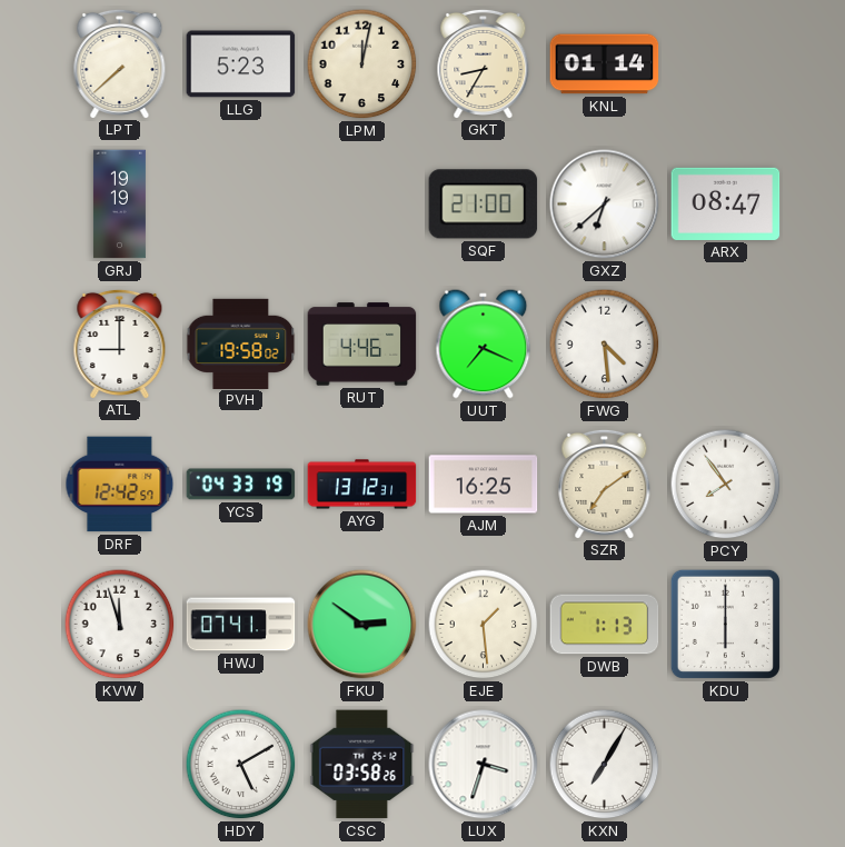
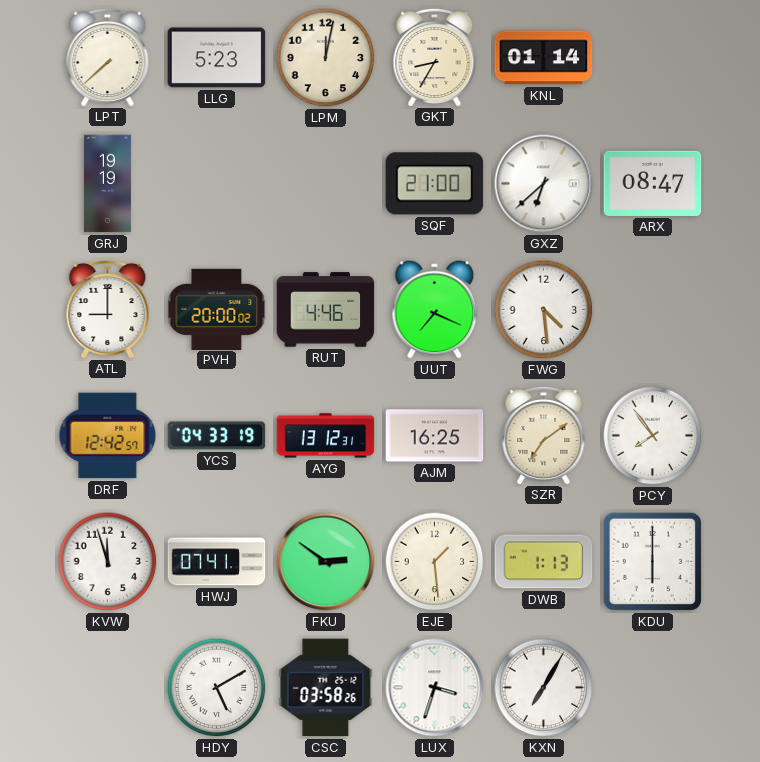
PVH: 19:58 -> 20:00
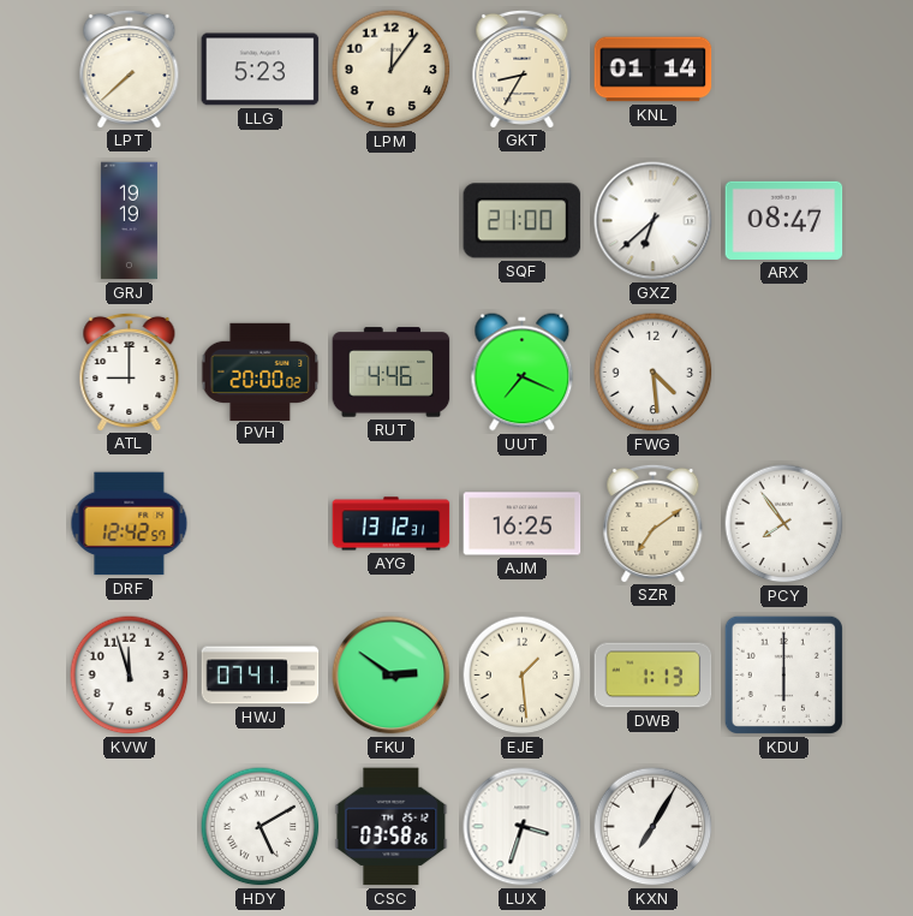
LPM: 12:02 -> 12:06
YCS: 04:33 -> none
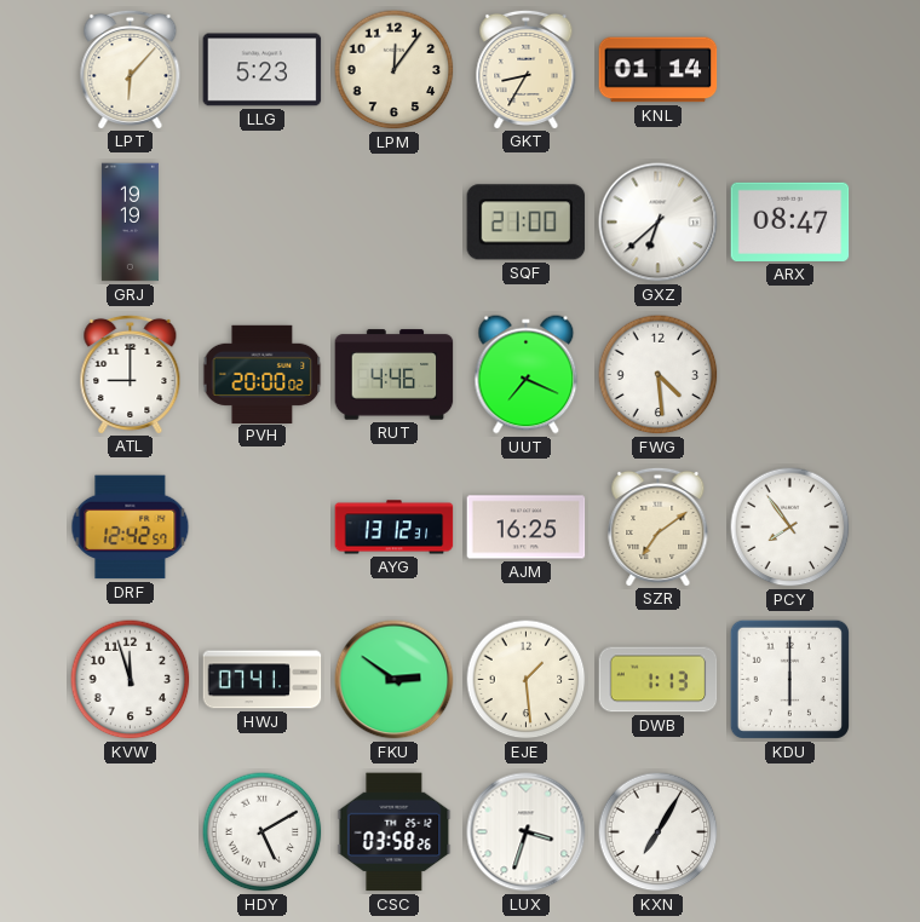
LPT: 7:38 -> 6:07
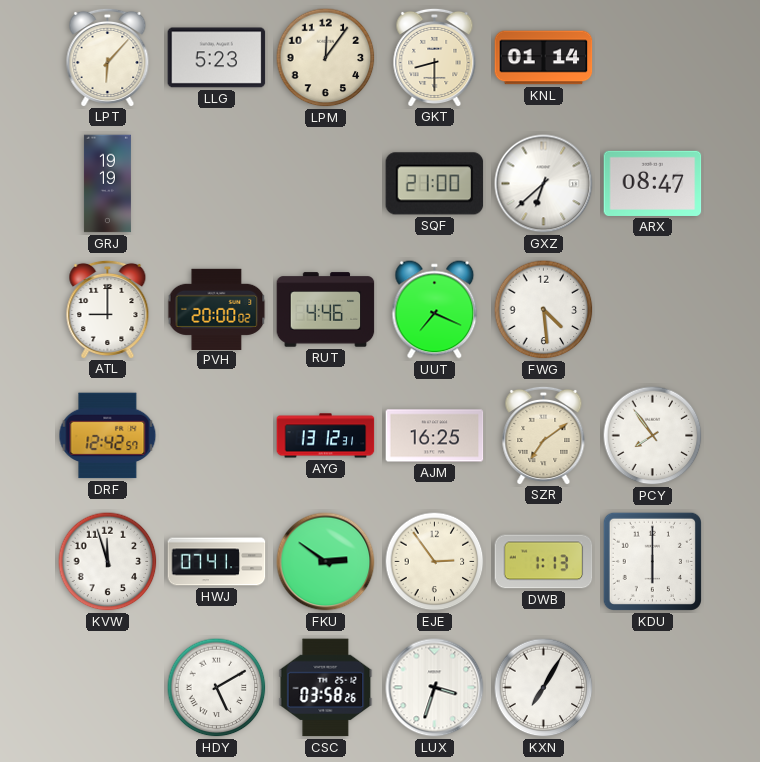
GKT: 8:35 -> 8:30
EJE: 1:29 -> 2:54
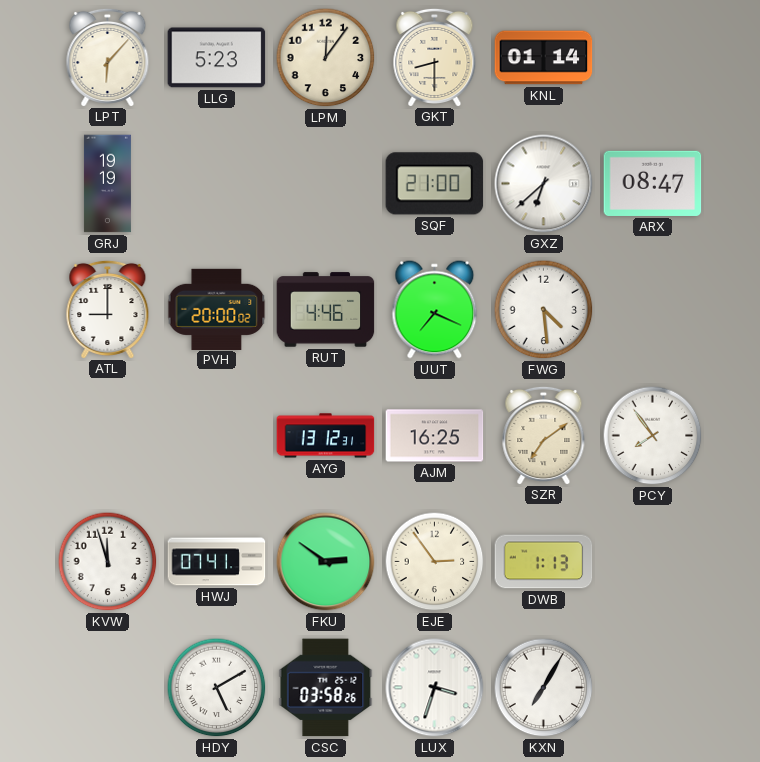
DRF: 12:42 -> none
KDU: 6:00 -> none
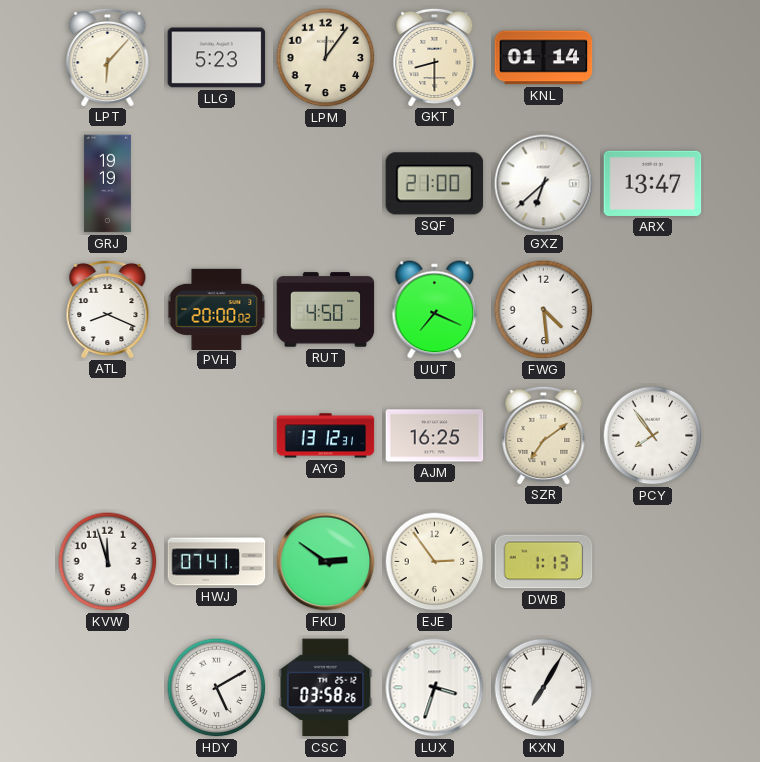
ARX: 08:47 -> 13:47
ATL: 9:00 -> 8:19
RUT: 4:46 -> 4:50
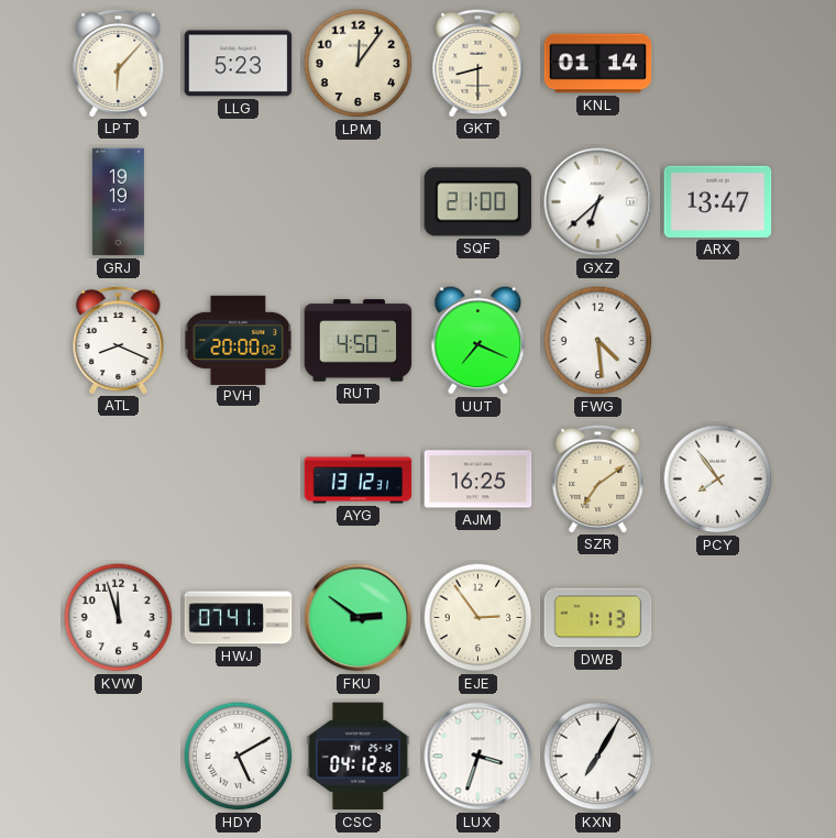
CSC: 03:58 -> 04:12
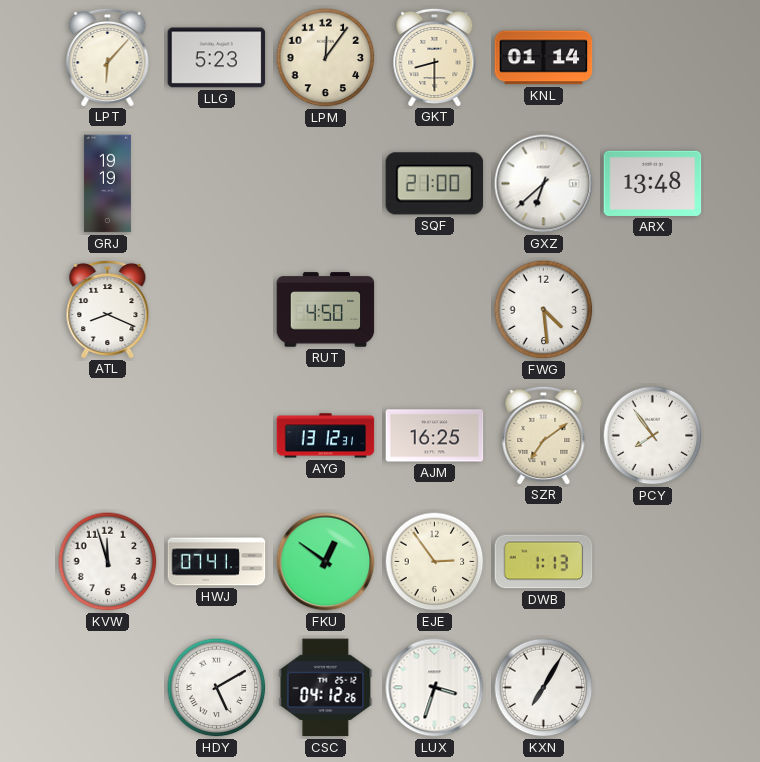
ARX: 13:47 -> 13:48
PVH: 20:00 -> none
UUT: 7:19 -> none
FKU: 2:51 -> 12:51
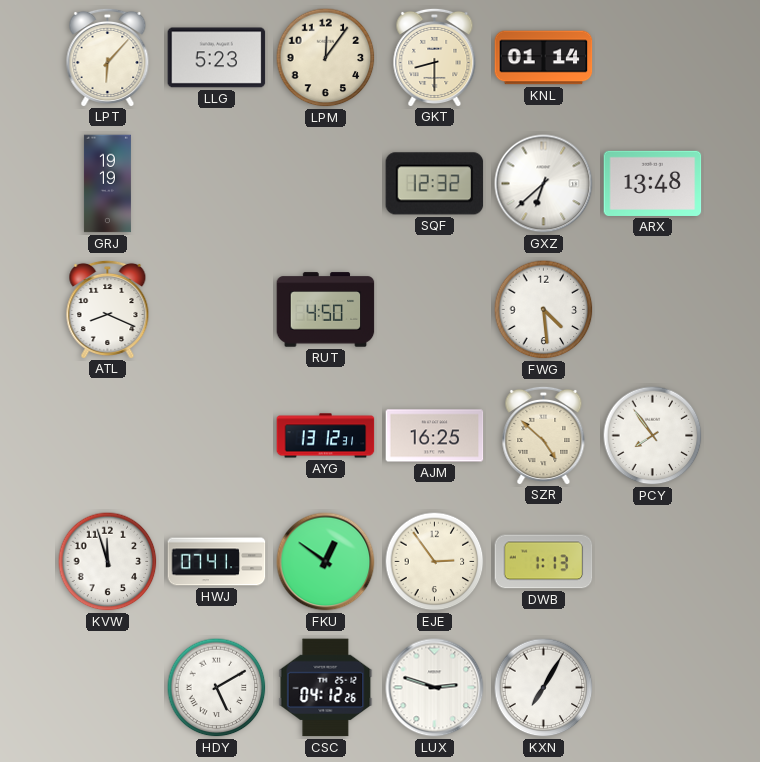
SQF: 21:00 -> 12:32
SZR: 7:09 -> 4:52
LUX: 3:33 -> 2:48
